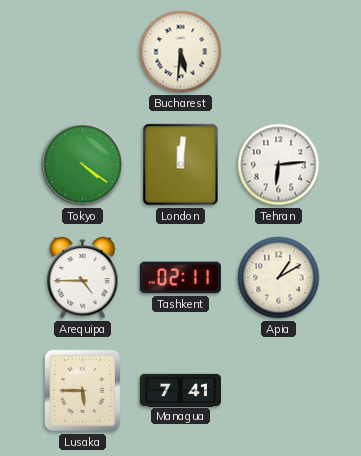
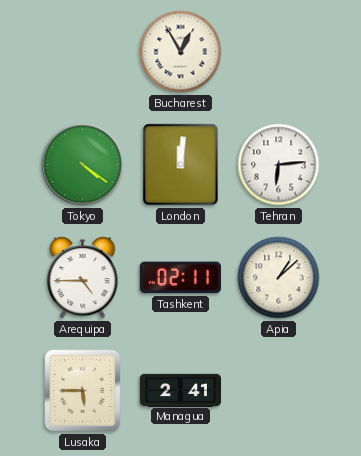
Bucharest: 5:31 -> 12:55
Apia: 1:10 -> 1:08
Managua: 7:41 -> 2:41
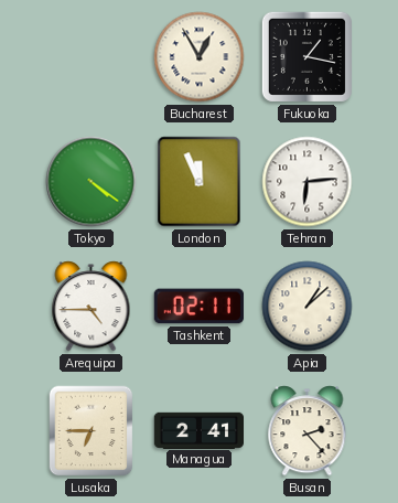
Fukuoka: none -> 1:17
London: 12:01 -> 11:56
Lusaka: 5:45 -> 6:45
Busan: none -> 2:23
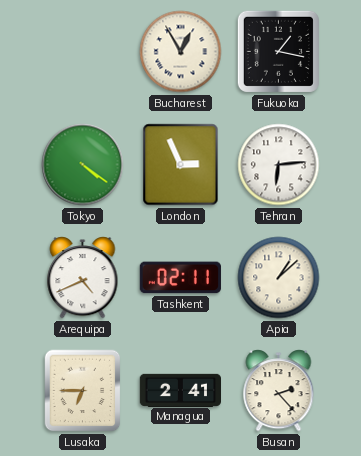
London: 11:56 -> 2:56
Arequipa: 4:45 -> 4:41
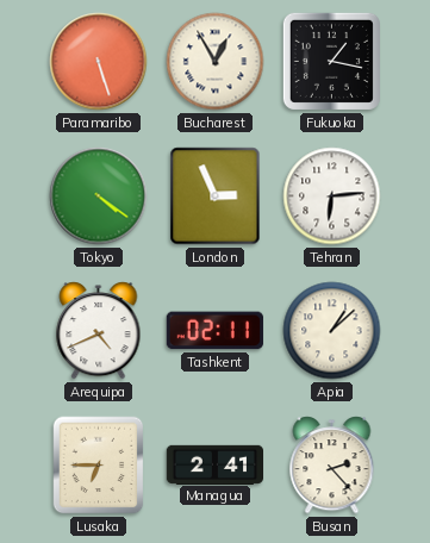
Paramaribo: none -> 5:27
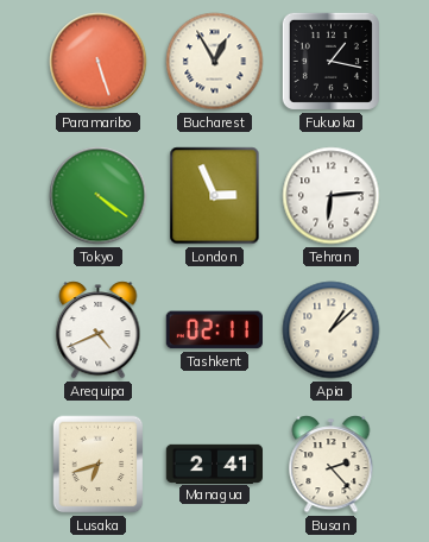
Lusaka: 6:45 -> 6:42
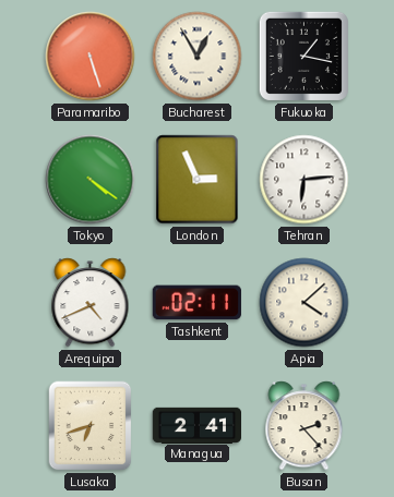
Apia: 1:08 -> 4:08
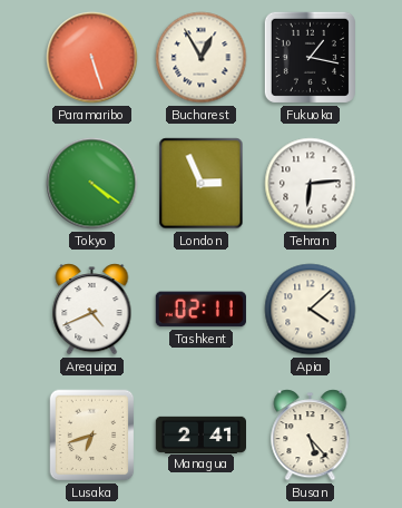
Busan: 2:23 -> 5:23
